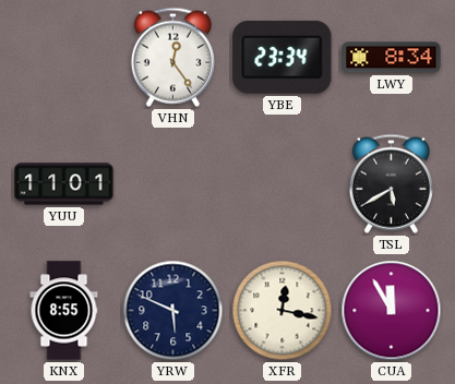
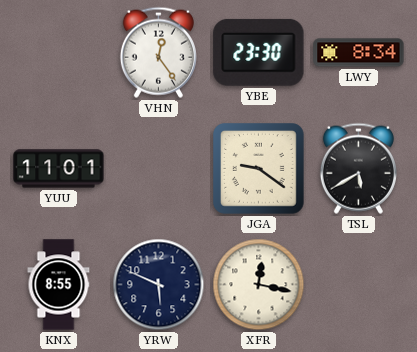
YBE: 23:34 -> 23:30
JGA: none -> 9:21
CUA: 11:55 -> none
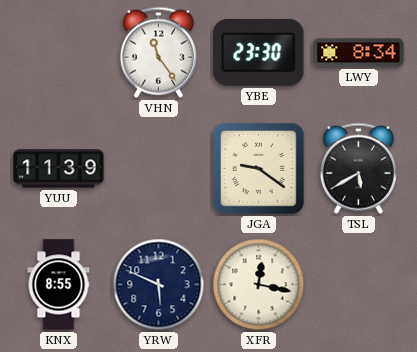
VHN: 12:24 -> 11:24
YUU: 11:01 -> 11:39
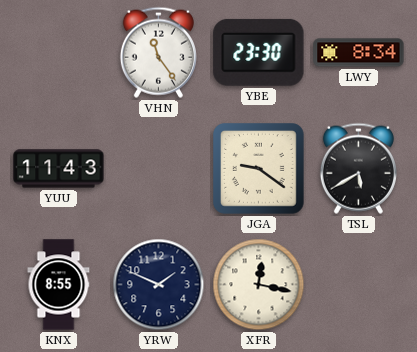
YUU: 11:39 -> 11:43
YRW: 5:49 -> 1:49
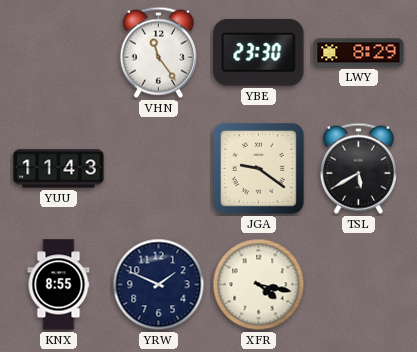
LWY: 8:34 -> 8:29
XFR: 12:17 -> 4:17
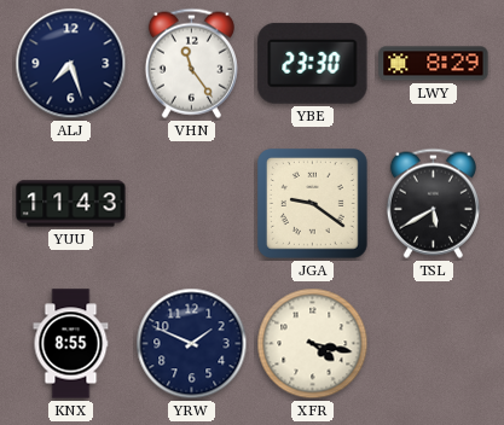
ALJ: none -> 7:27
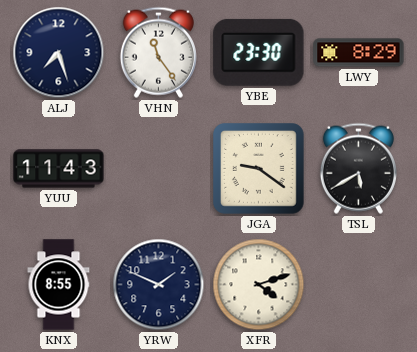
XFR: 4:17 -> 4:12
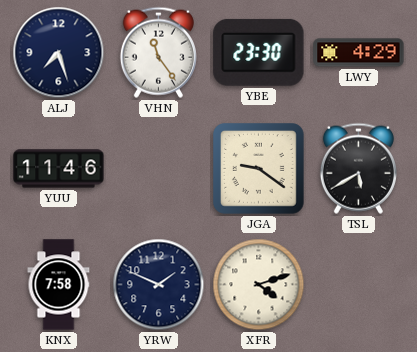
LWY: 8:29 -> 4:29
YUU: 11:43 -> 11:46
KNX: 8:55 -> 7:58
